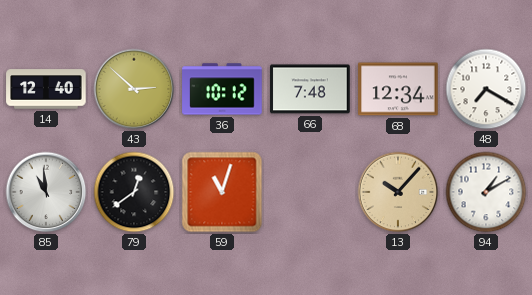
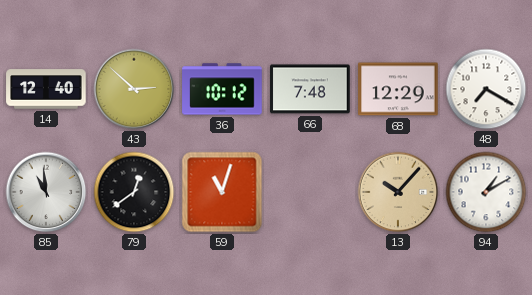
68: 12:34 -> 12:29
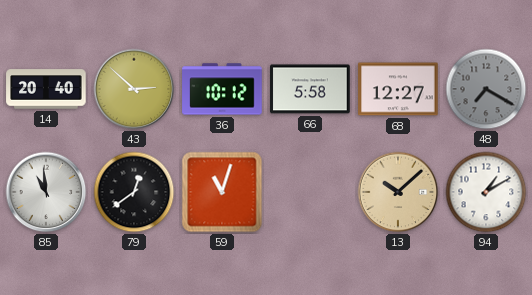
14: 12:40 -> 20:40
66: 7:48 -> 5:58
68: 12:29 -> 12:27
48 dial: white -> grey
13: 10:07 -> 10:08
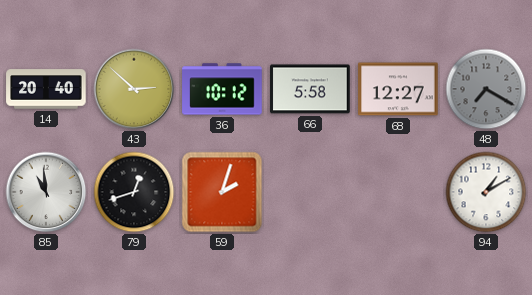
79: 12:39 -> 12:42
59: 11:03 -> 2:03
13: 10:08 -> none
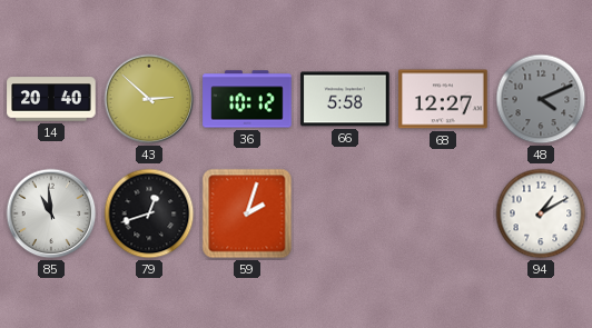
48: 7:20 -> 4:11
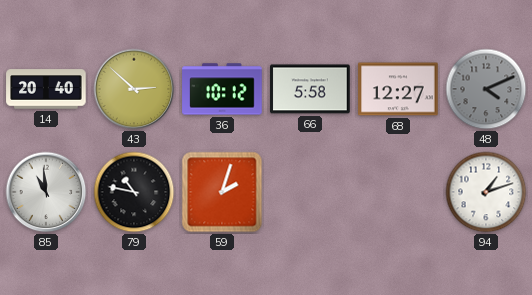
79: 12:42 -> 10:47
94: 1:10 -> 1:12
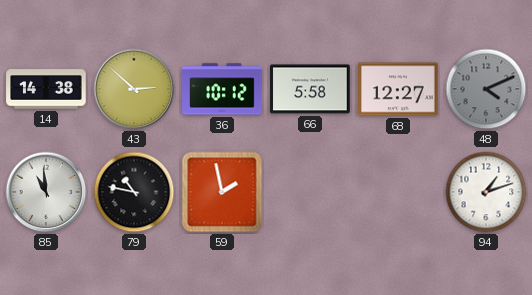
14: 20:40 -> 14:38
59: 2:03 -> 1:58
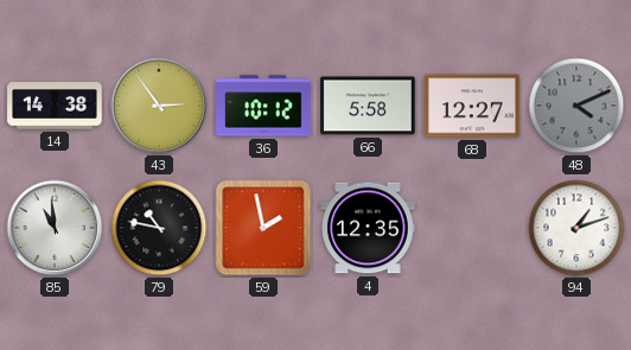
43: 2:52 -> 2:54
4: none -> 12:35
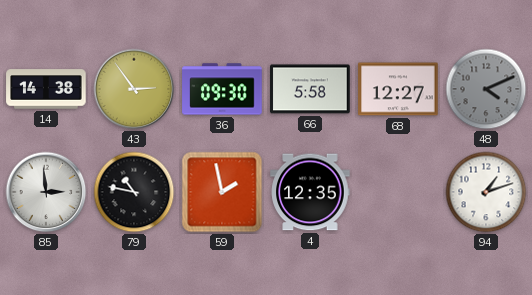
36: 10:12 -> 09:30
85: 10:59 -> 2:59
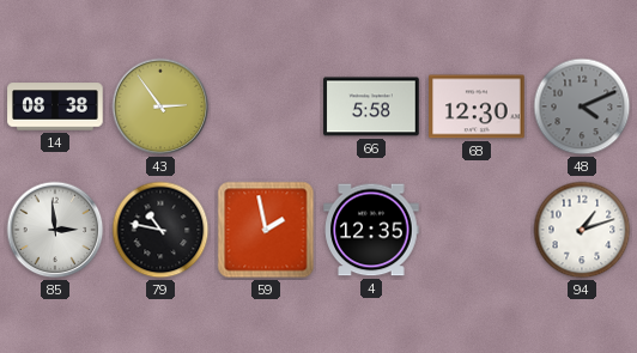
14: 14:38 -> 08:38
36: 09:30 -> none
68: 12:27 -> 12:30
